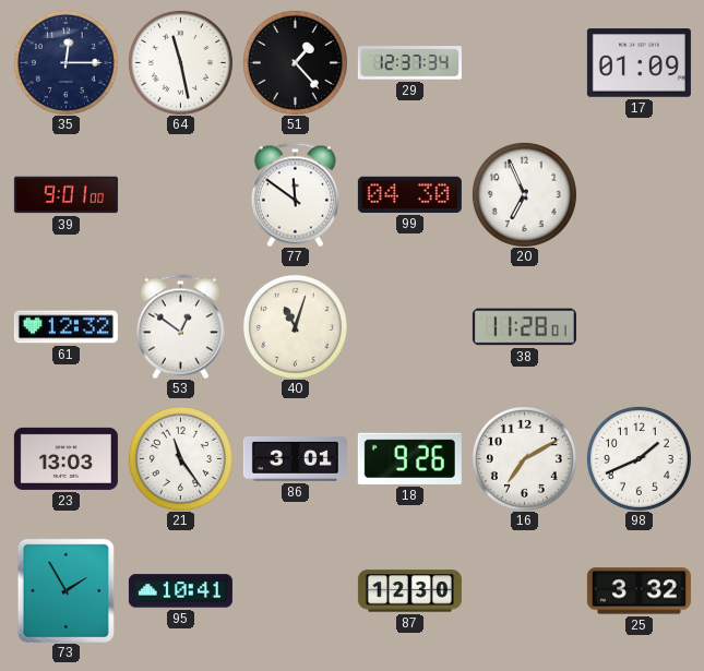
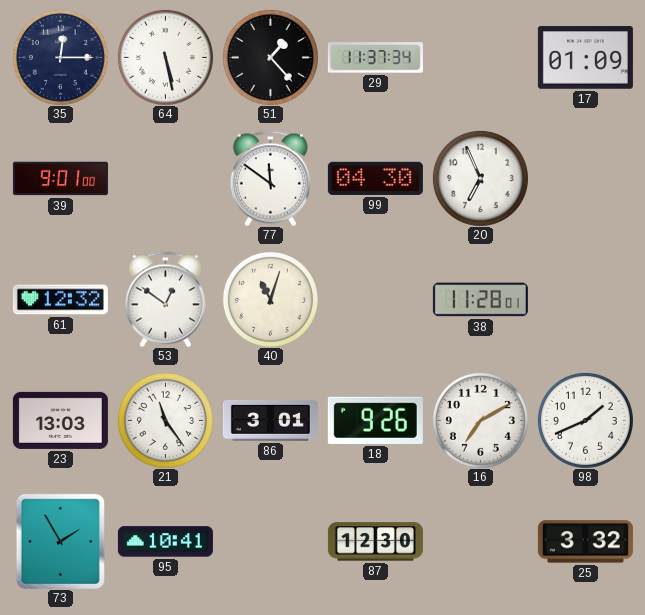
64: 11:28 -> 5:28
29: 12:37 -> 11:37
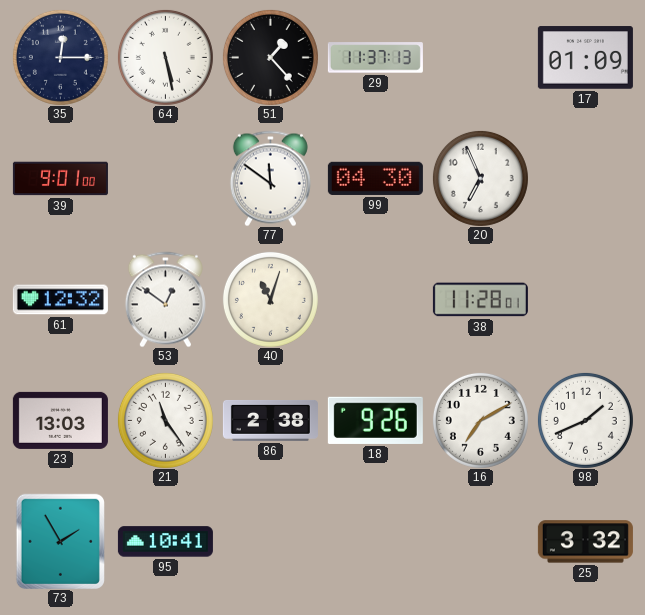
29: 11:37:34 -> 11:37:13
86: 3:01 -> 2:38
87: 12:30 -> none
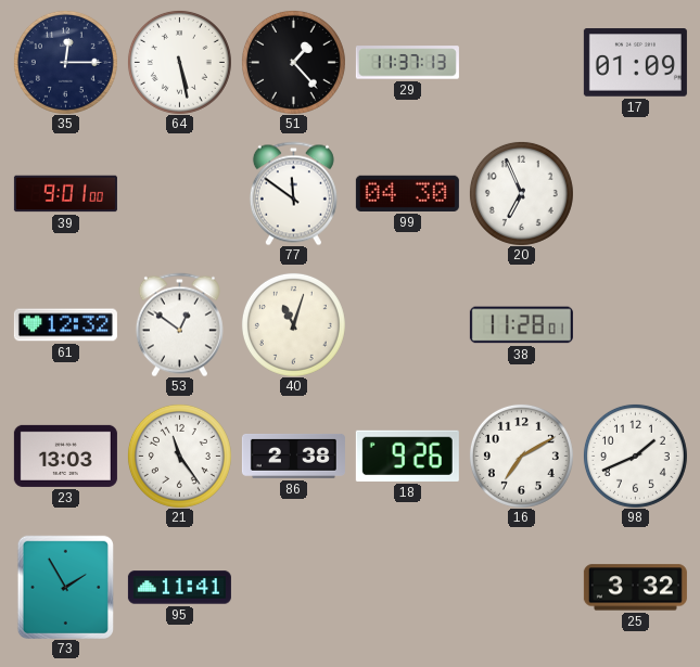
95: 10:41 -> 11:41
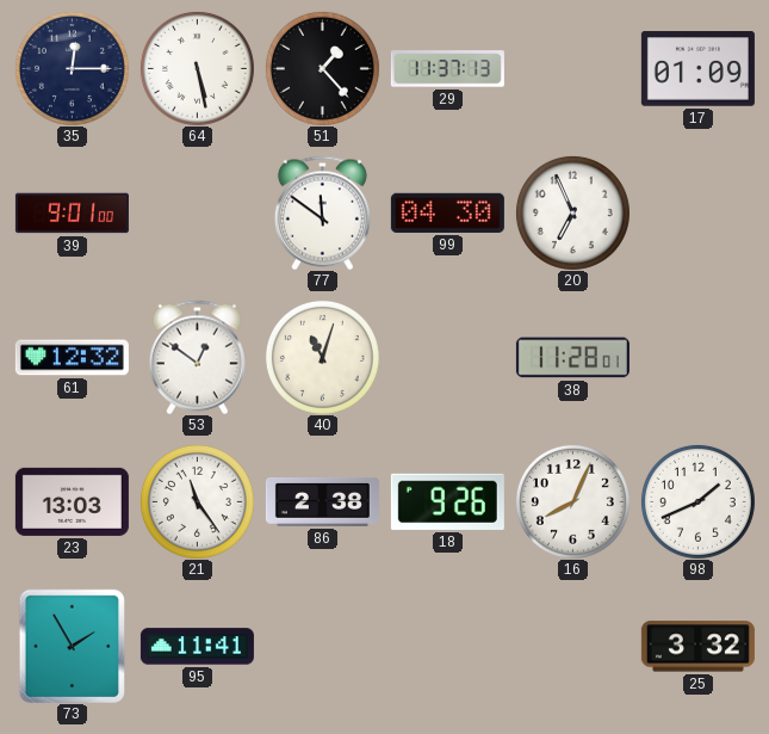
16: 7:10 -> 8:04
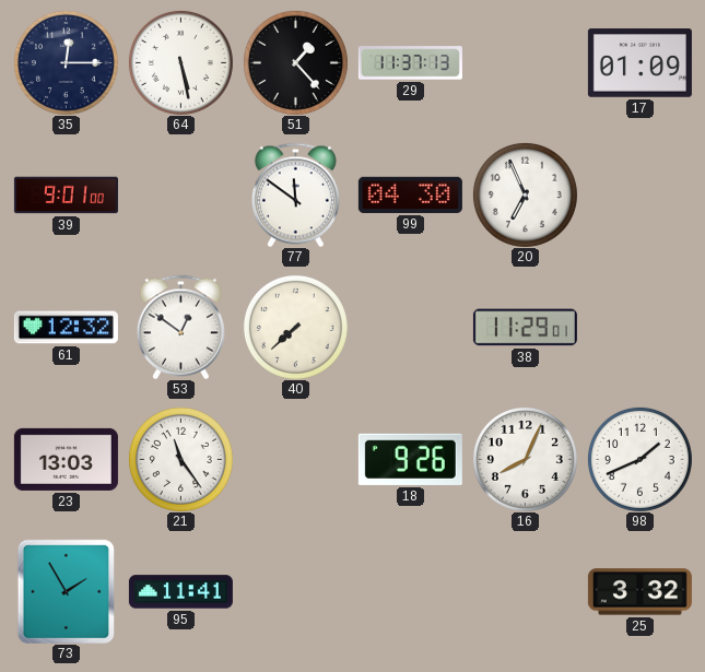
40: 11:03 -> 7:38
38: 11:28 -> 11:29
86: 2:38 -> none
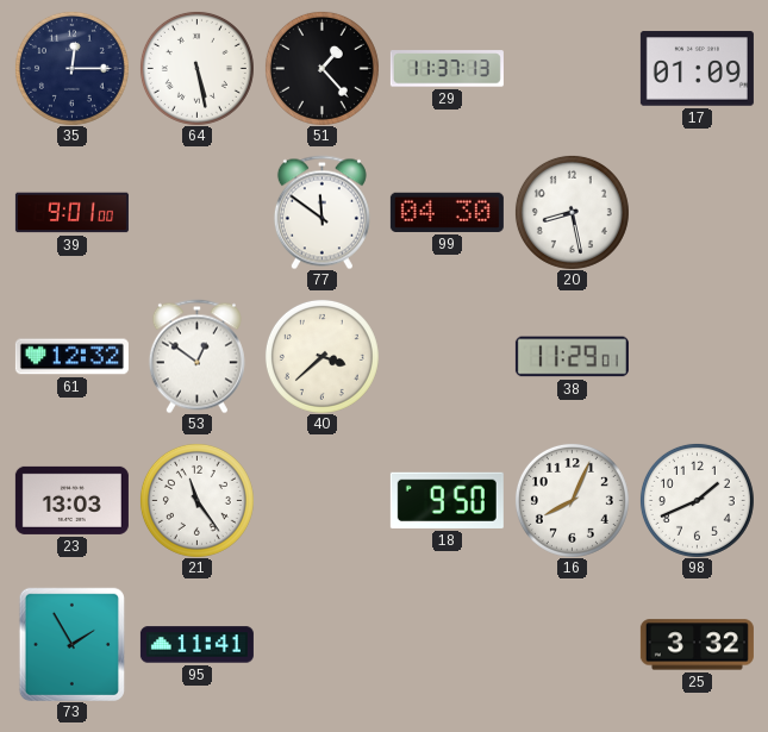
20: 6:56 -> 8:28
40: 7:38 -> 3:38
18: 9:26 -> 9:50
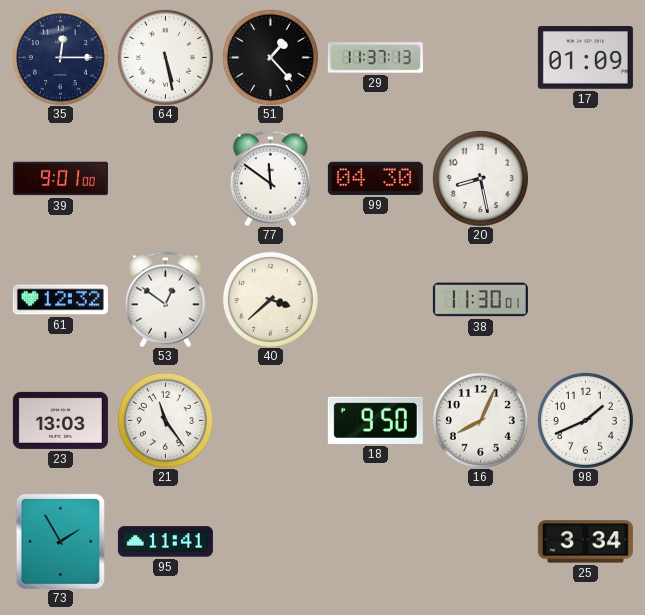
38: 11:29 -> 11:30
25: 3:32 -> 3:34
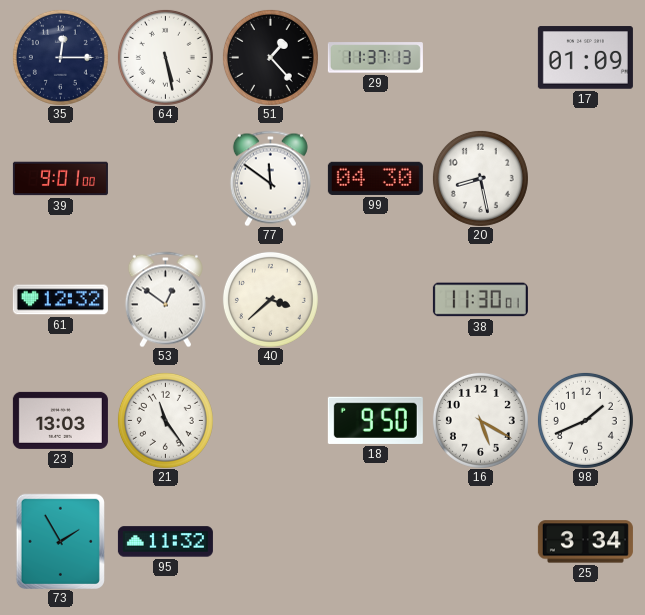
16: 8:04 -> 5:20
95: 11:41 -> 11:32
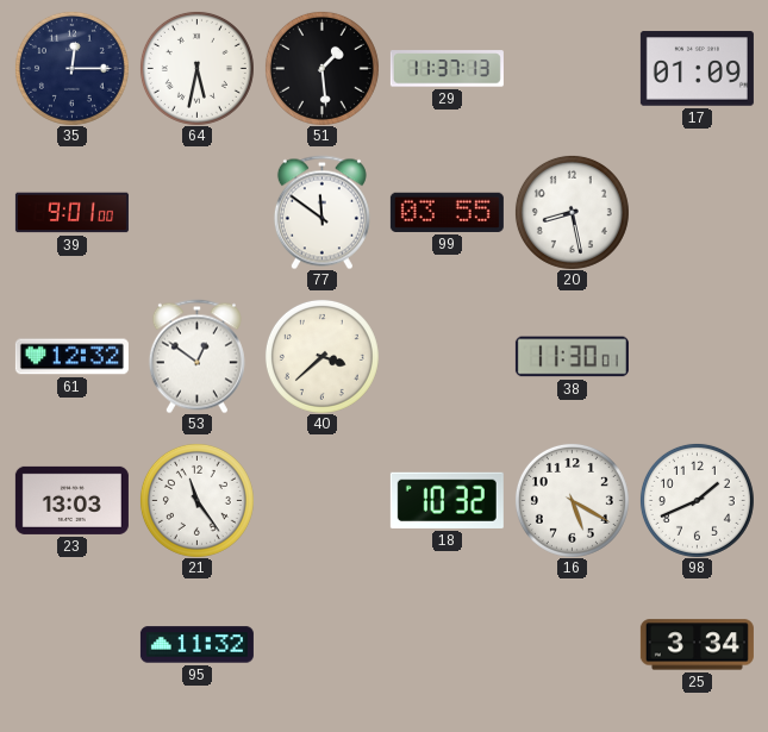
64: 5:28 -> 5:32
51: 1:23 -> 1:29
99: 04:30 -> 03:55
18: 9:50 -> 10:32
73: 1:55 -> none
